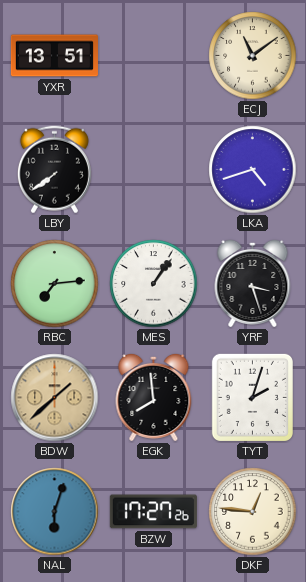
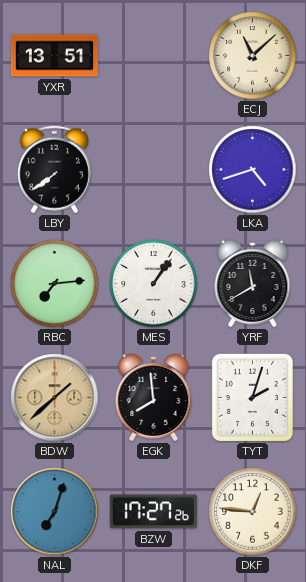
ECJ: 11:09 -> 11:08
YRF: 3:27 -> 11:40
NAL: 6:03 -> 7:03
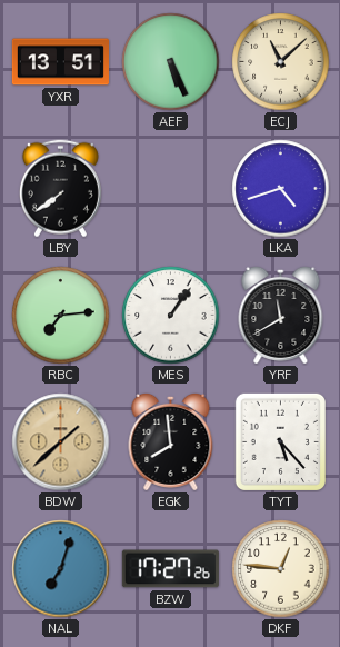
AEF: none -> 5:26
TYT: 2:03 -> 5:23
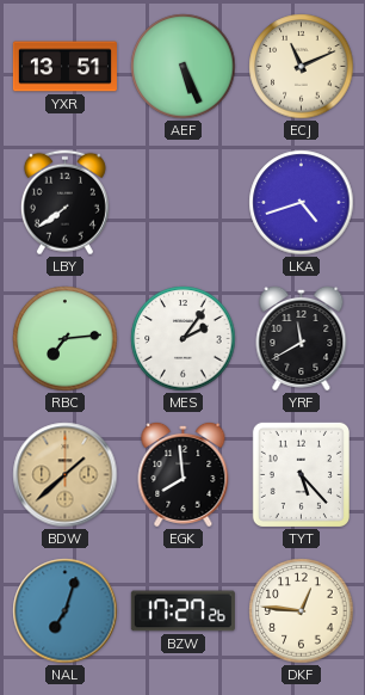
ECJ: 11:08 -> 11:11
MES: 1:06 -> 2:06
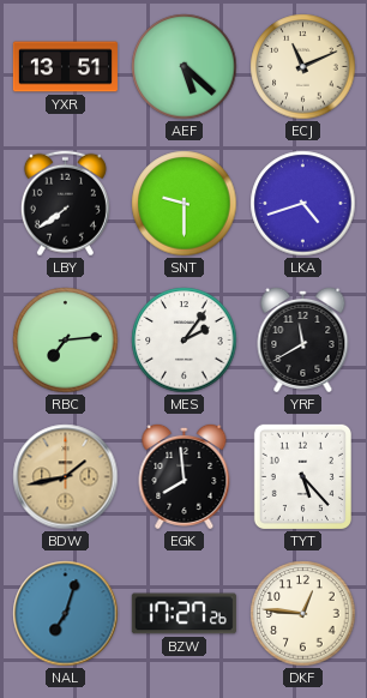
AEF: 5:26 -> 5:22
SNT: none -> 9:30
BDW: 1:38 -> 1:43
